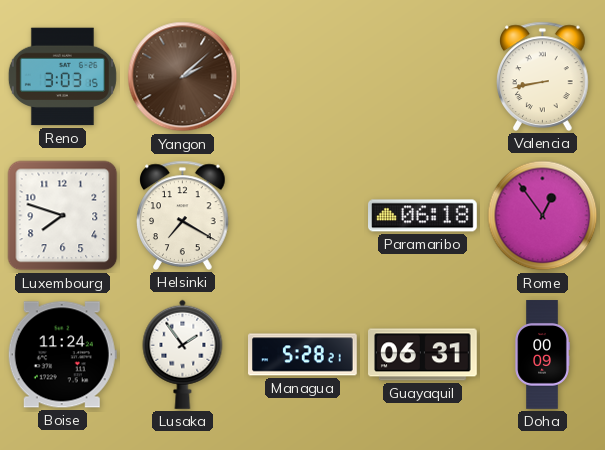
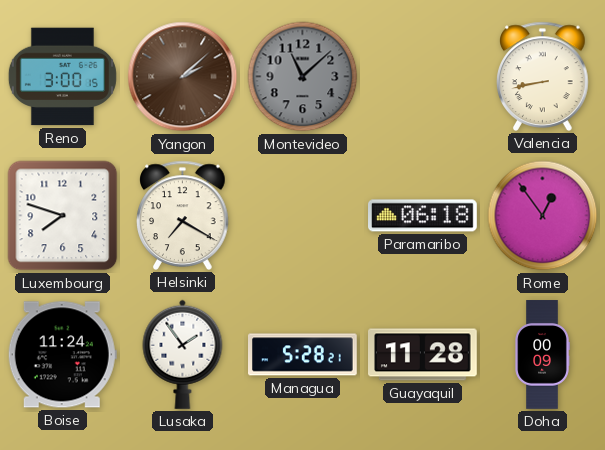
Reno: 3:03 -> 3:00
Montevideo: none -> 11:08
Guayaquil: 06:31 -> 11:28
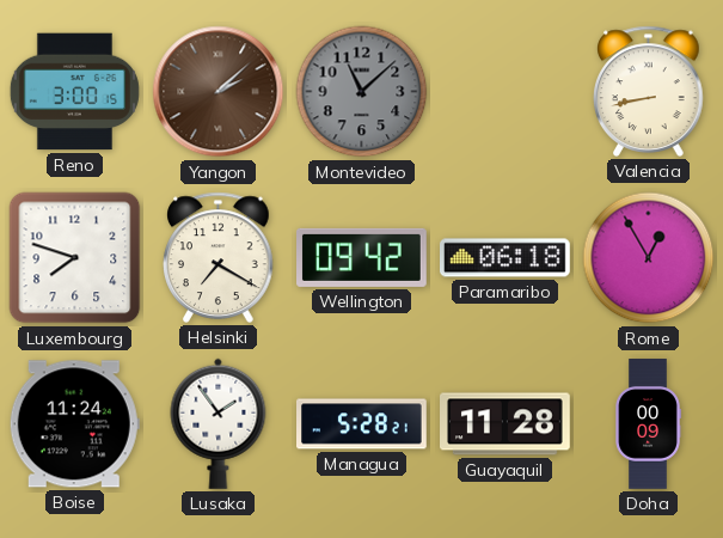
Wellington: none -> 09:42
Rome: 12:54 -> 12:55
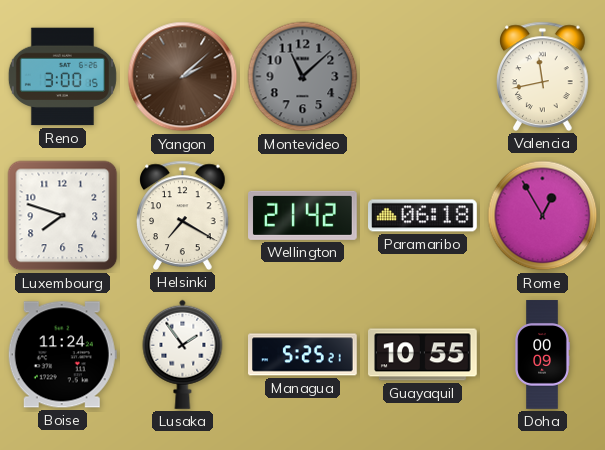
Valencia: 8:43 -> 11:43
Wellington: 09:42 -> 21:42
Managua: 5:28 -> 5:25
Guayaquil: 11:28 -> 10:55
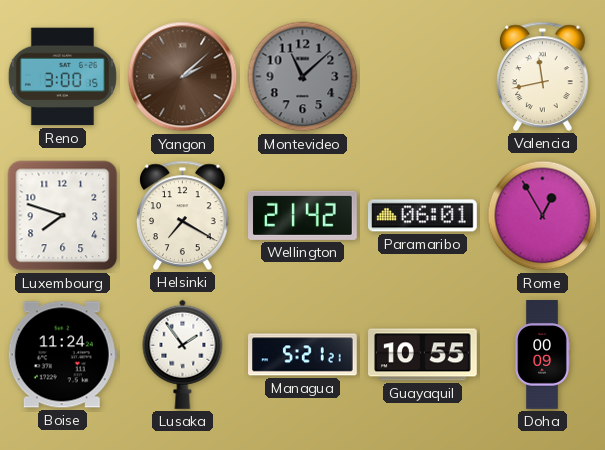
Paramaribo: 06:18 -> 06:01
Managua: 5:25 -> 5:21
